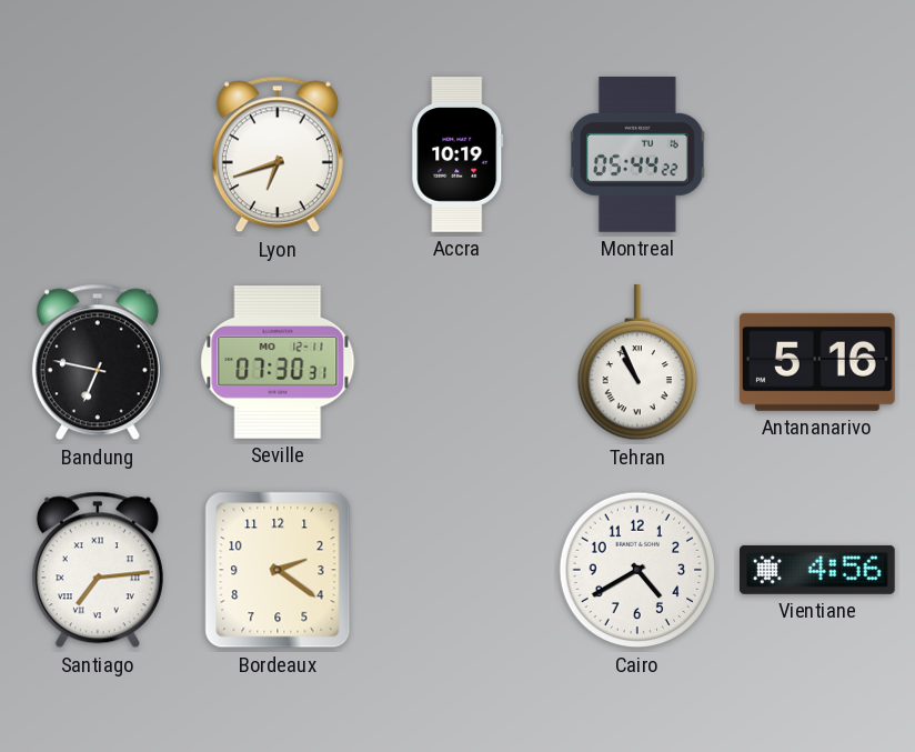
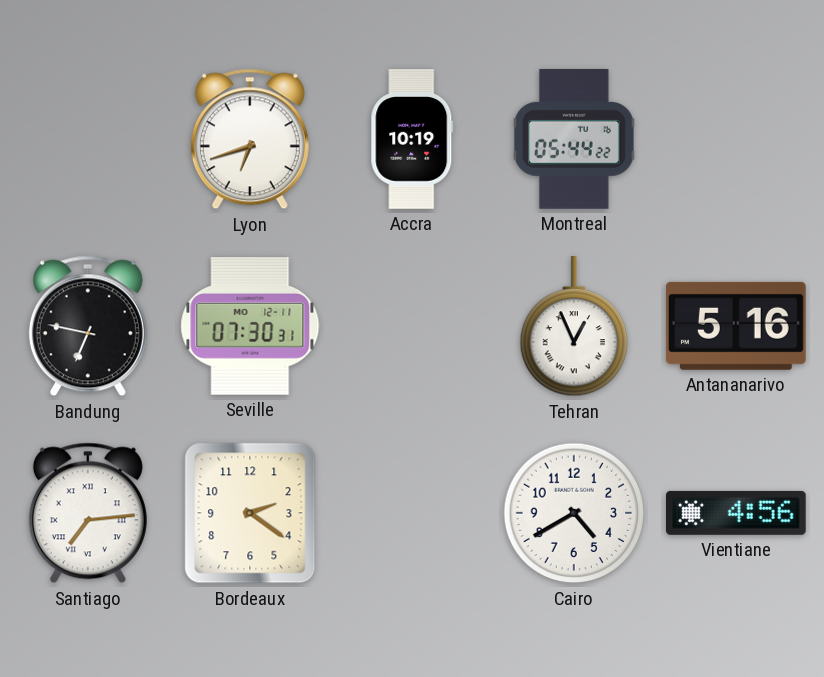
Tehran: 10:56 -> 12:56
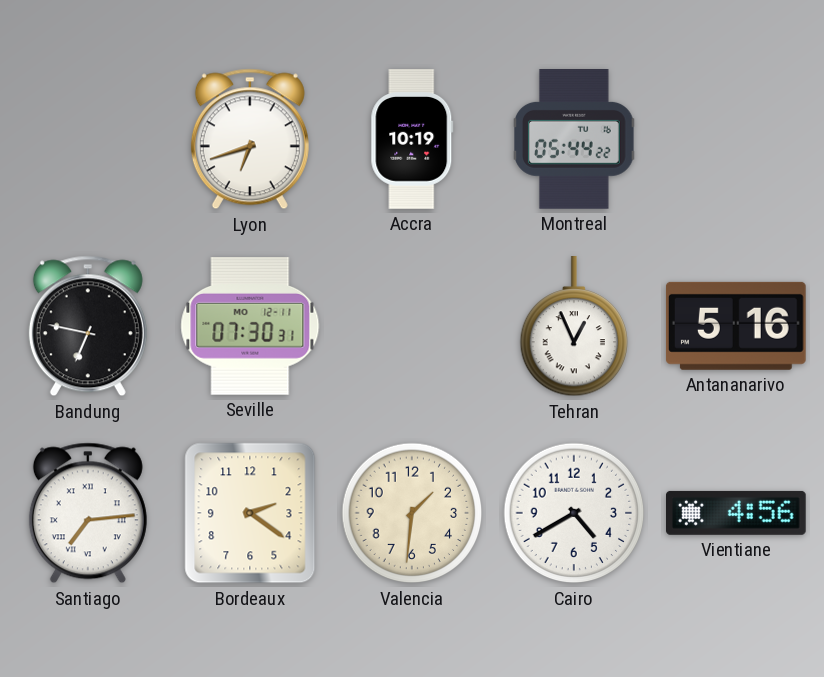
Valencia: none -> 1:31
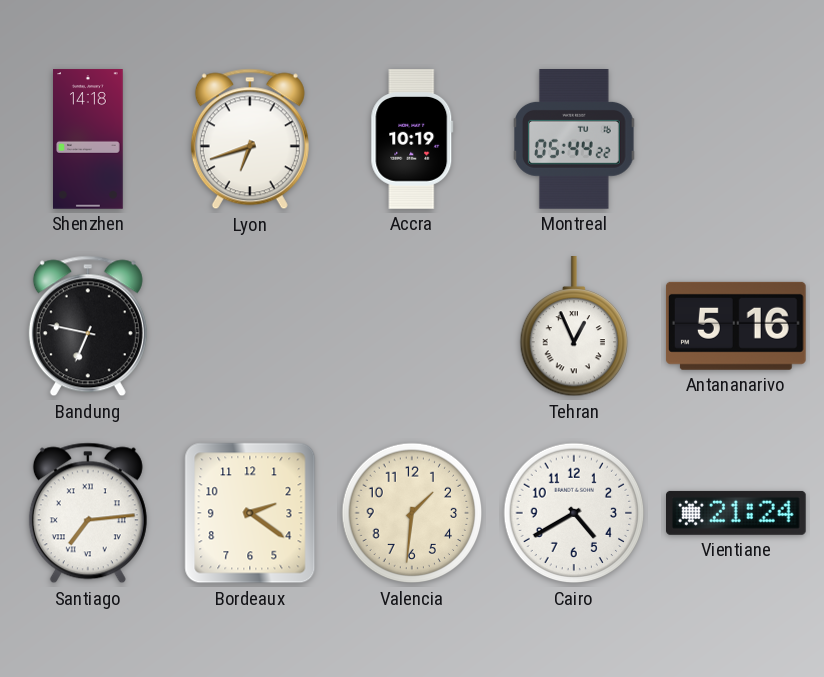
Shenzhen: none -> 14:18
Seville: 07:30 -> none
Vientiane: 4:56 -> 21:24
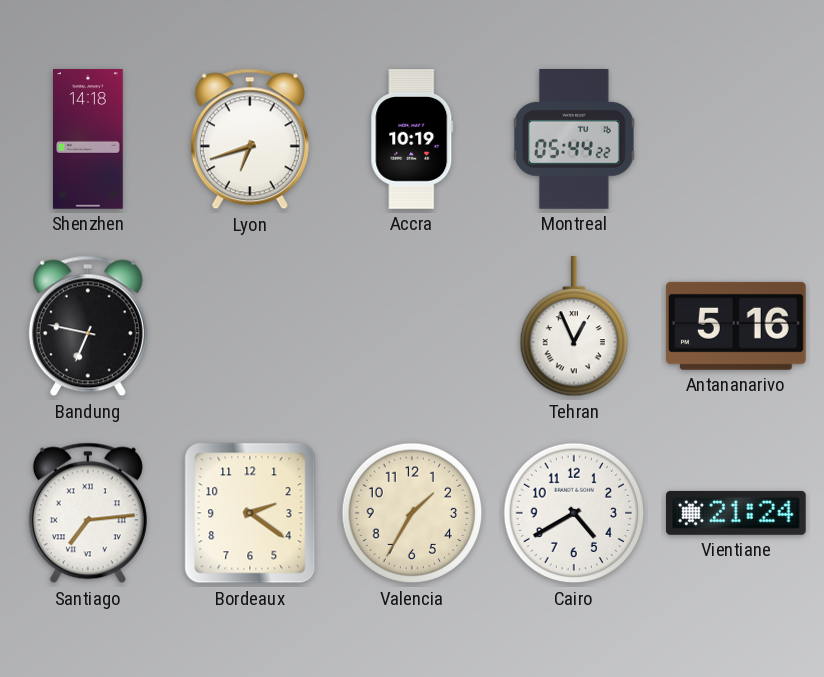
Valencia: 1:31 -> 1:35
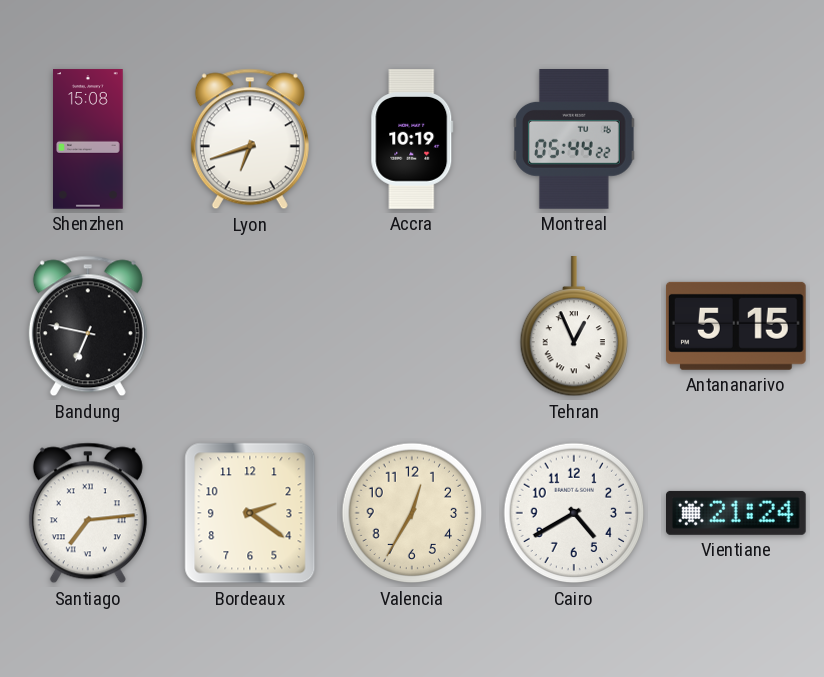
Shenzhen: 14:18 -> 15:08
Antananarivo: 5:16 -> 5:15
Valencia: 1:35 -> 12:35
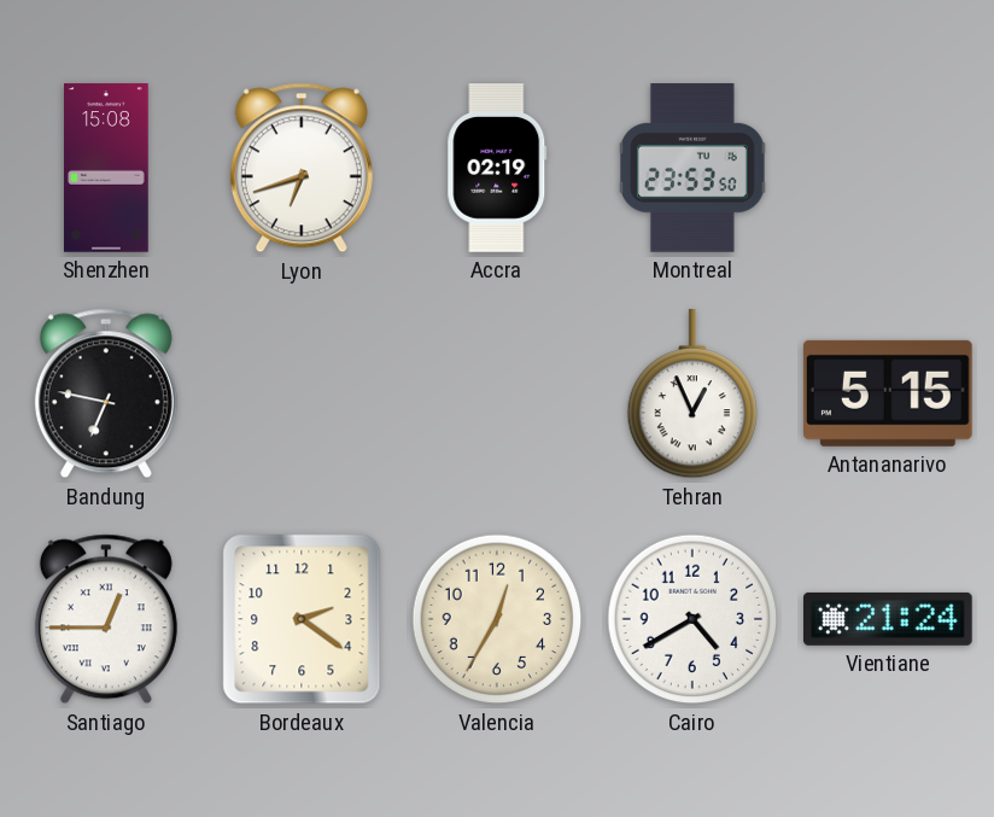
Accra: 10:19 -> 02:19
Montreal: 05:44 -> 23:53
Santiago: 7:14 -> 12:45
